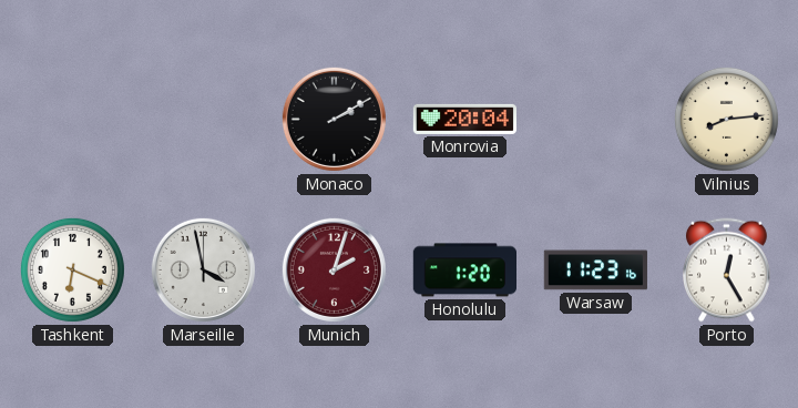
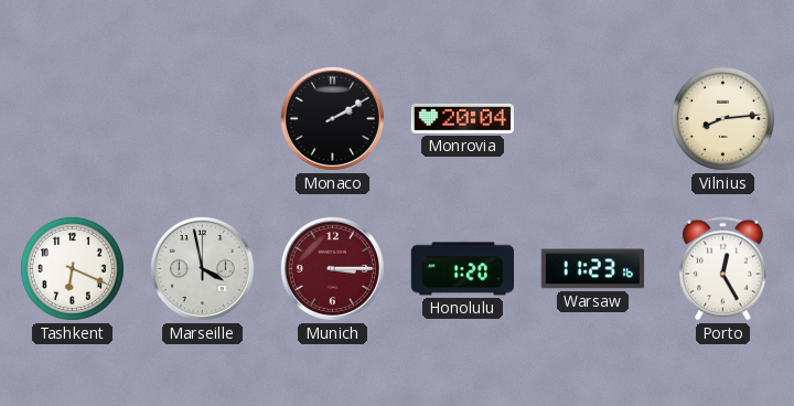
Munich: 2:03 -> 3:15
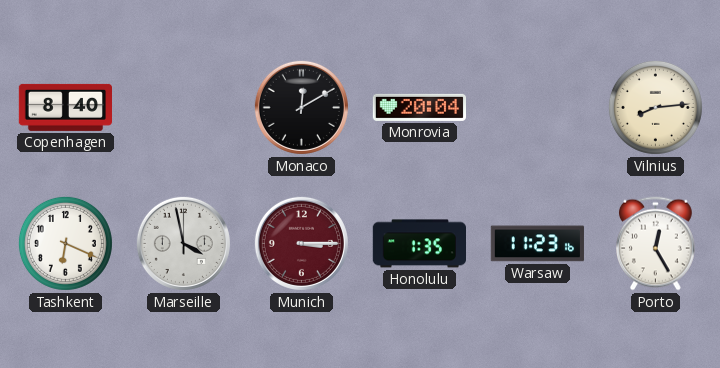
Copenhagen: none -> 8:40
Monaco: 2:10 -> 12:10
Honolulu: 1:20 -> 1:35
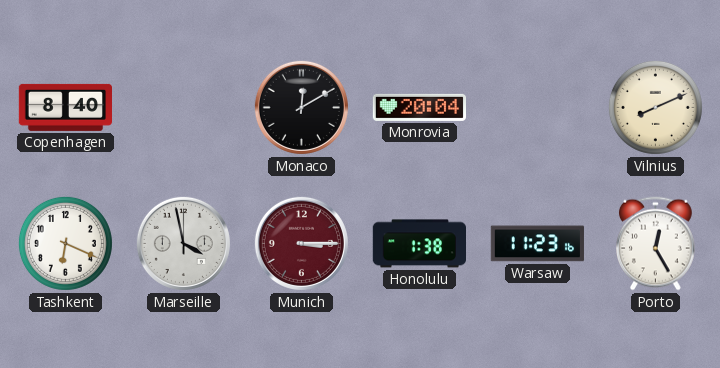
Vilnius: 8:14 -> 8:11
Honolulu: 1:35 -> 1:38
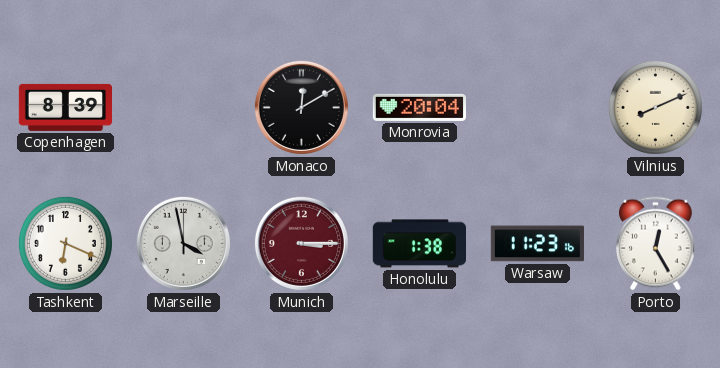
Copenhagen: 8:40 -> 8:39
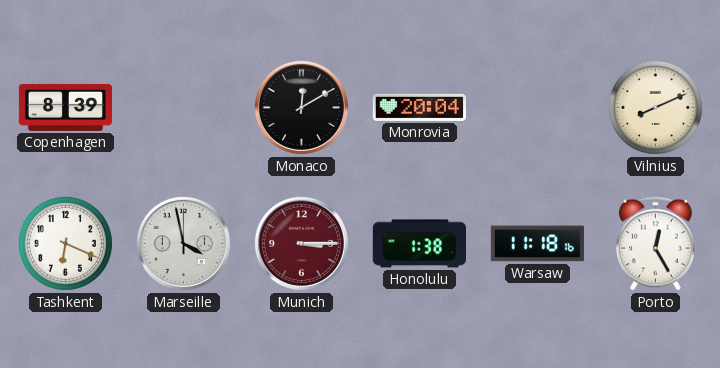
Warsaw: 11:23 -> 11:18
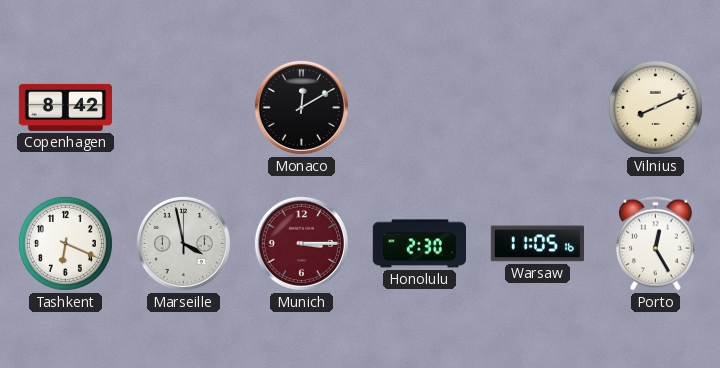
Copenhagen: 8:39 -> 8:42
Monrovia: 20:04 -> none
Honolulu: 1:38 -> 2:30
Warsaw: 11:18 -> 11:05
